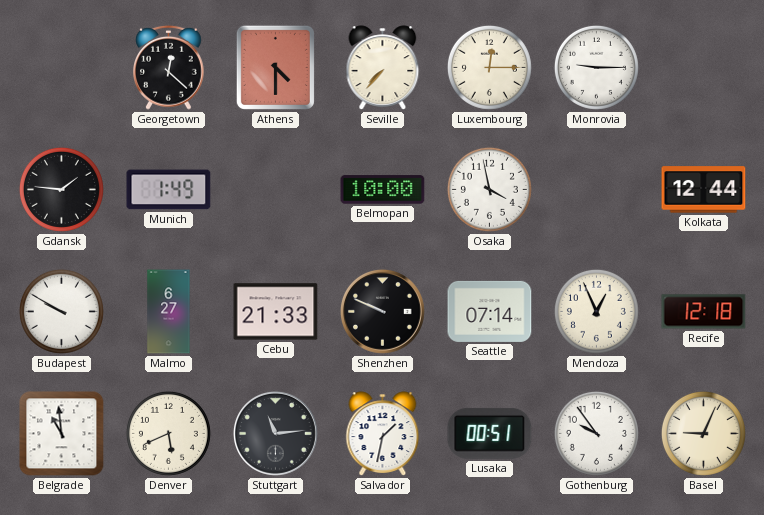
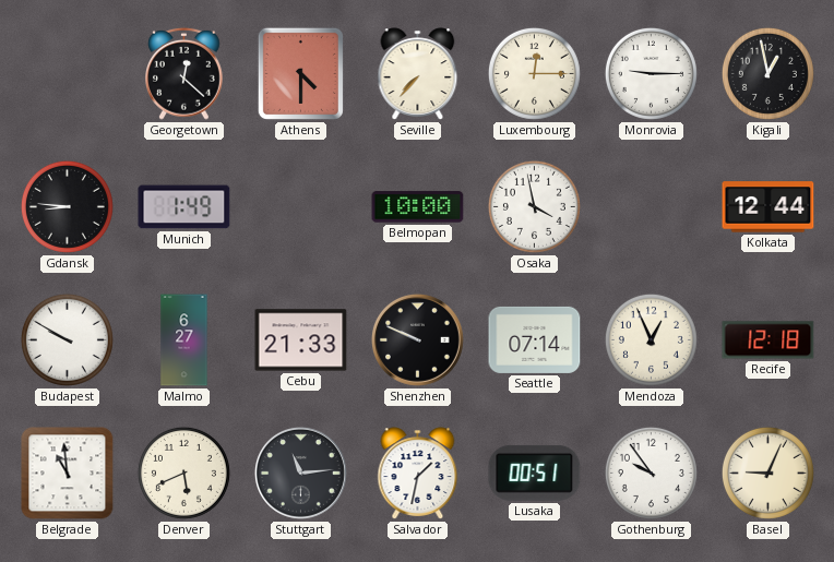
Kigali: none -> 12:58
Gdansk: 1:46 -> 8:46
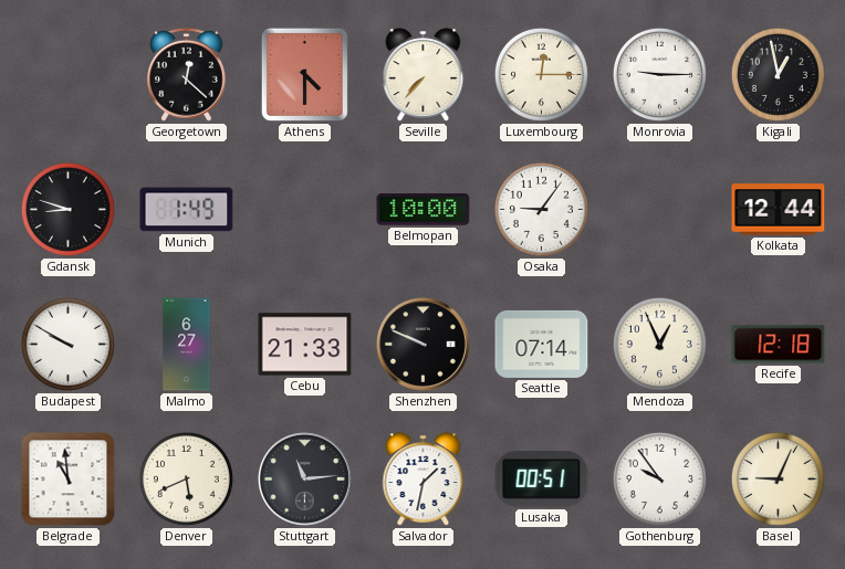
Gdansk: 8:46 -> 8:48
Osaka: 3:58 -> 9:06
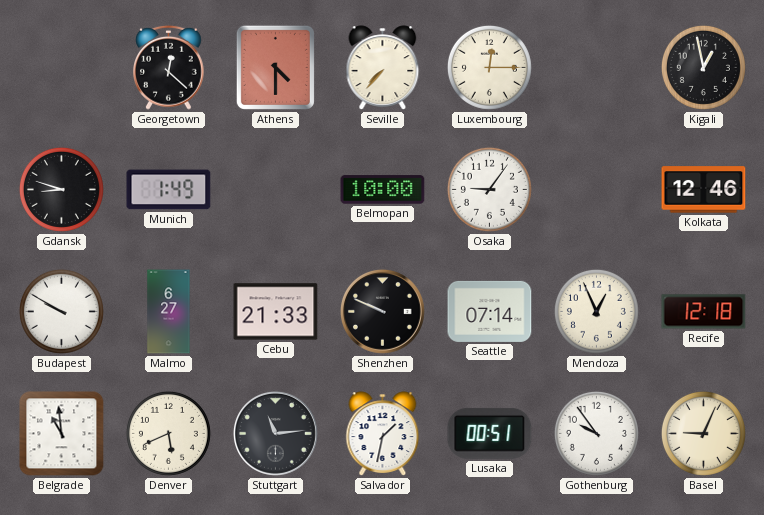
Monrovia: 9:15 -> none
Kolkata: 12:44 -> 12:46
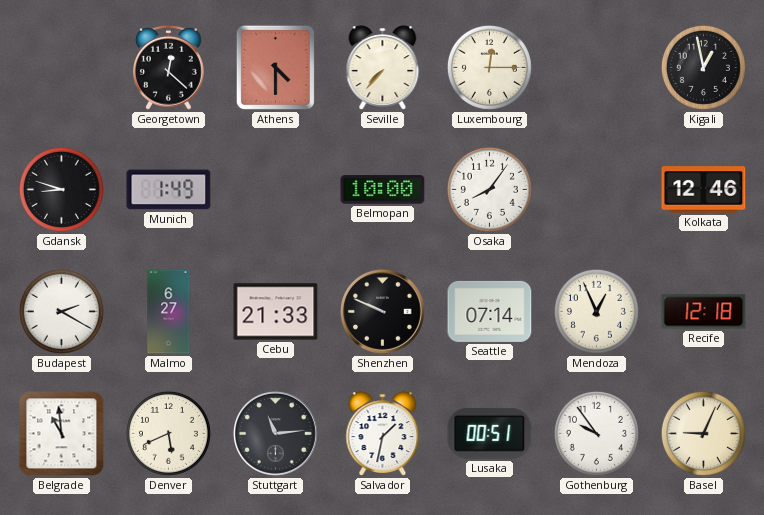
Osaka: 9:06 -> 8:06
Budapest: 9:50 -> 2:20
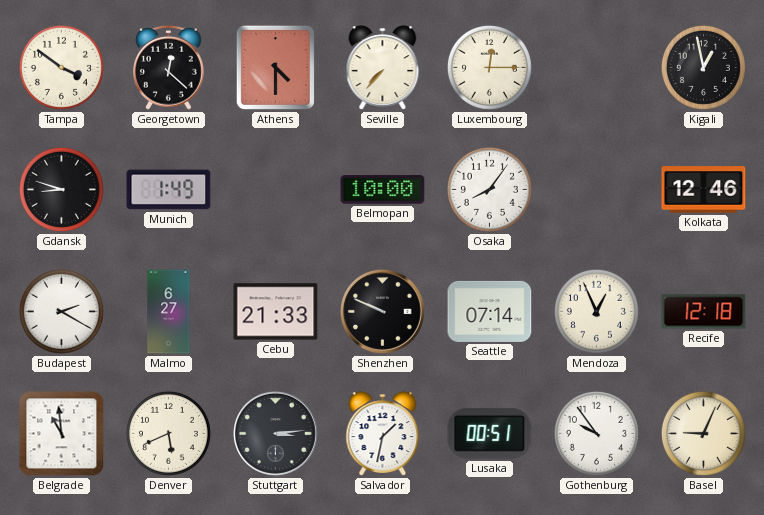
Tampa: none -> 3:51
Stuttgart: 11:14 -> 3:14
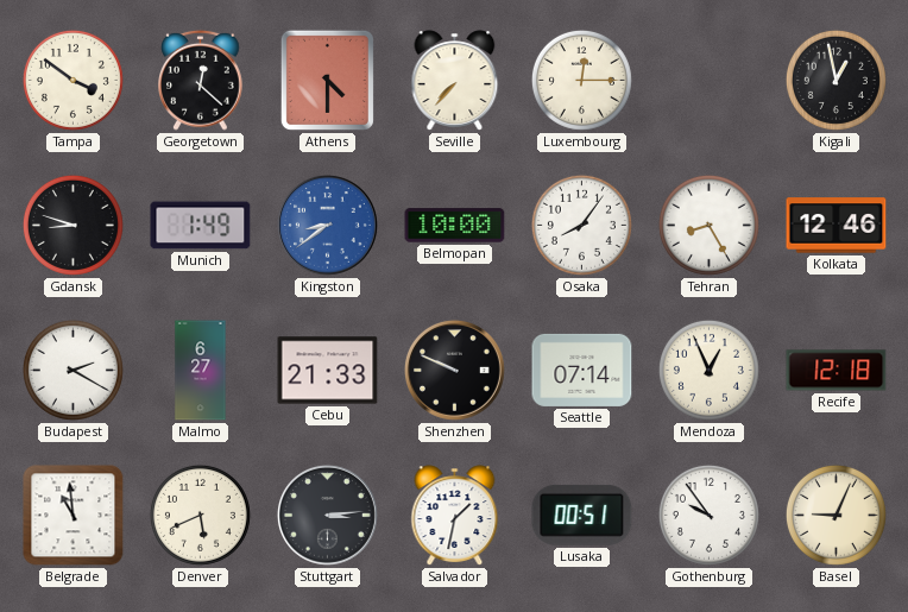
Kingston: none -> 8:39
Tehran: none -> 8:25
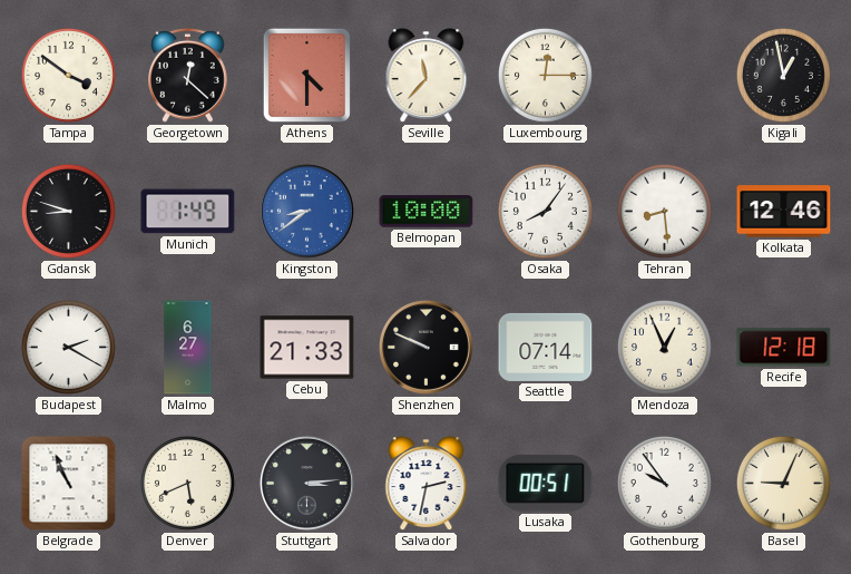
Seville: 7:37 -> 11:37
Tehran: 8:25 -> 8:29
Belgrade: 10:59 -> 10:56
Salvador: 1:32 -> 2:32
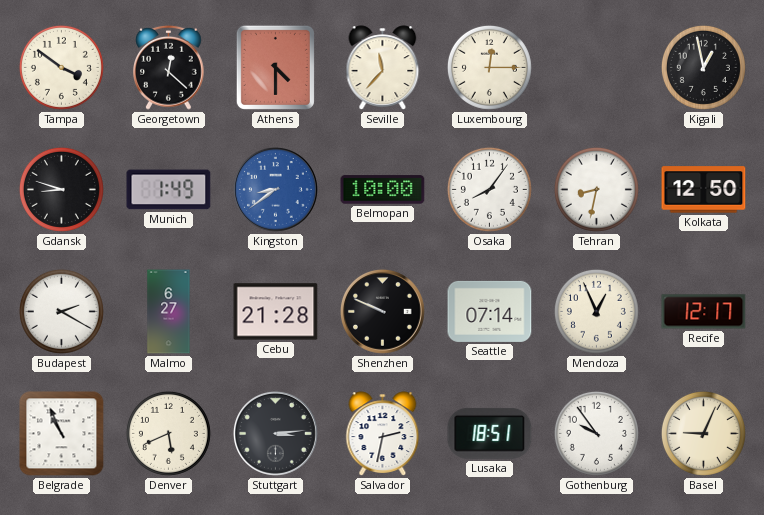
Tehran: 8:29 -> 8:32
Kolkata: 12:46 -> 12:50
Cebu: 21:33 -> 21:28
Recife: 12:18 -> 12:17
Lusaka: 00:51 -> 18:51
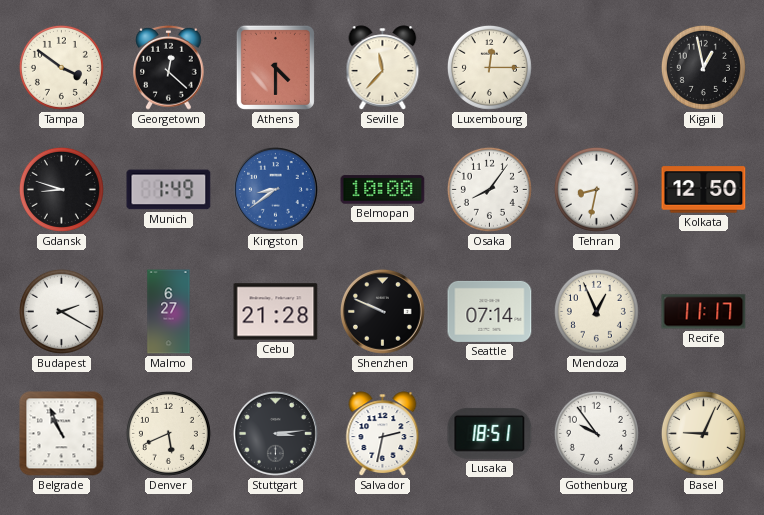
Recife: 12:17 -> 11:17
